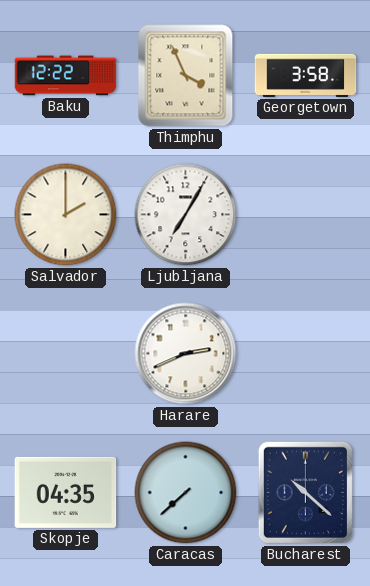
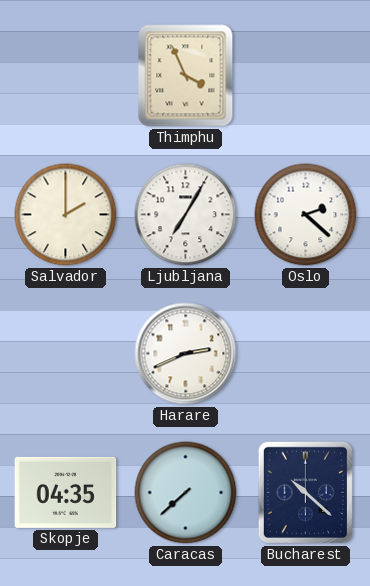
Baku: 12:22 -> none
Georgetown: 3:58 -> none
Oslo: none -> 2:22
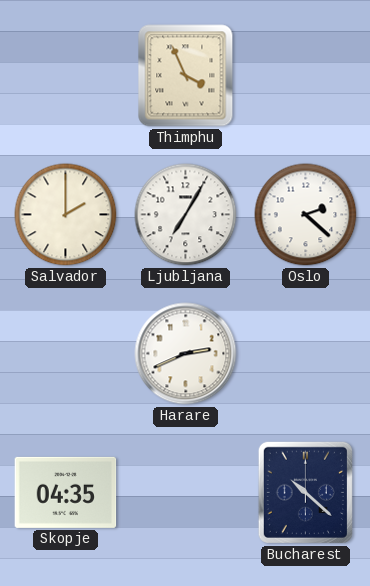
Caracas: 7:38 -> none
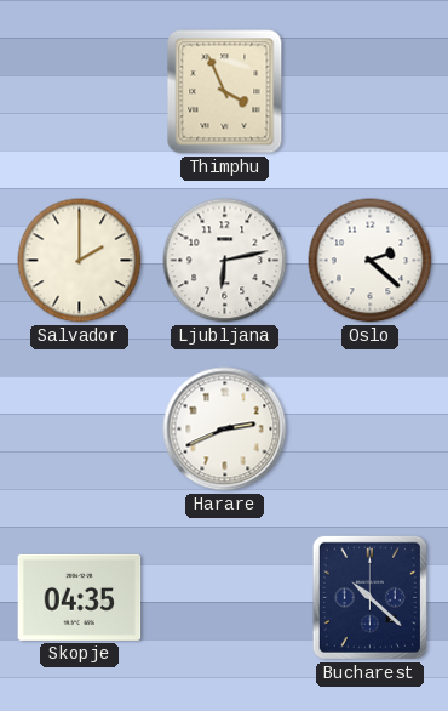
Ljubljana: 7:05 -> 6:13
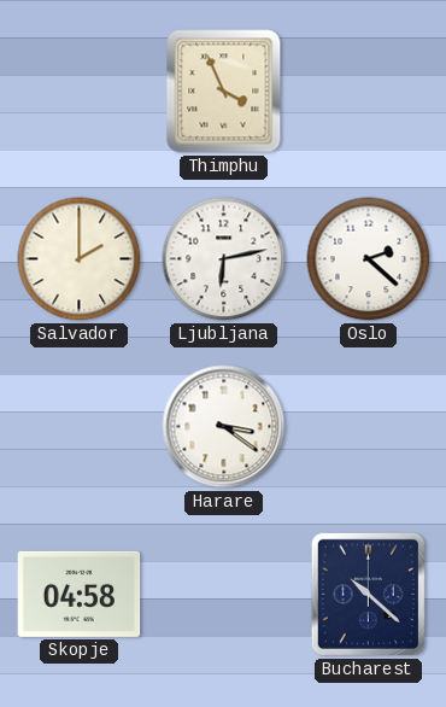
Harare: 2:41 -> 3:21
Skopje: 04:35 -> 04:58
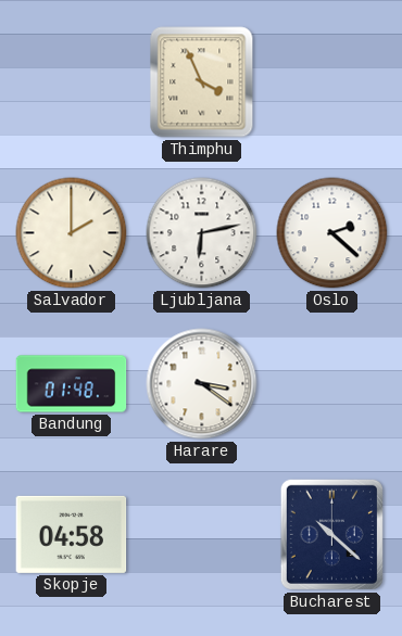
Bandung: none -> 01:48
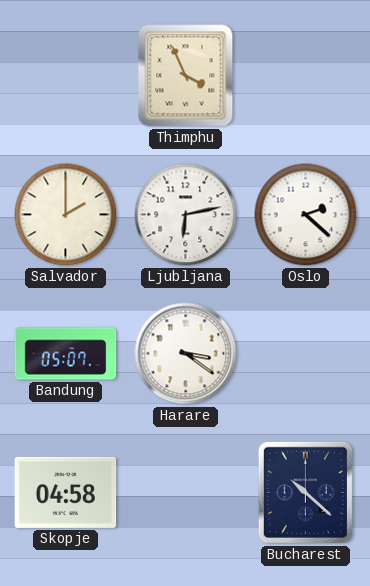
Bandung: 01:48 -> 05:07
